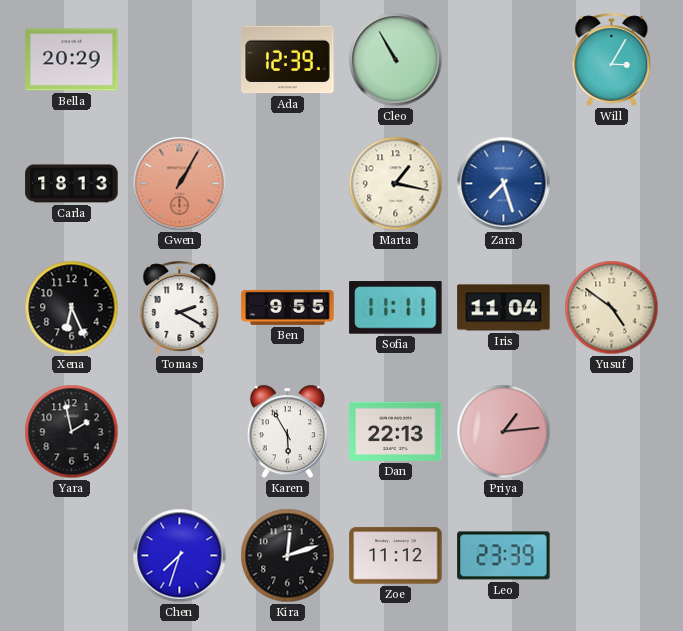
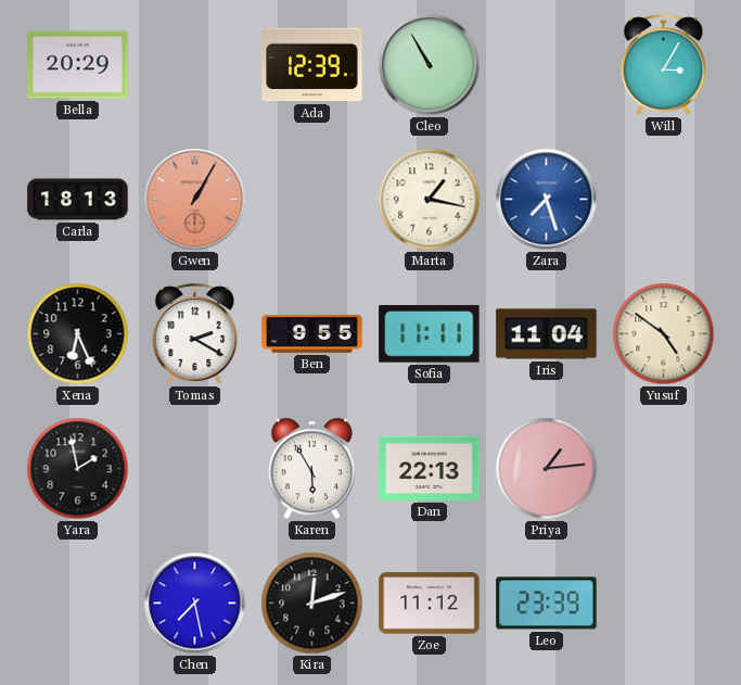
Chen: 7:33 -> 7:28
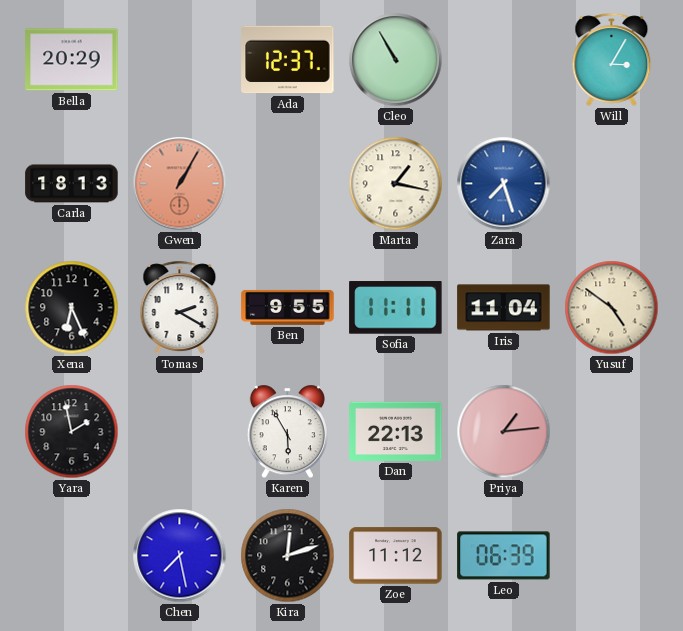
Ada: 12:39 -> 12:37
Leo: 23:39 -> 06:39
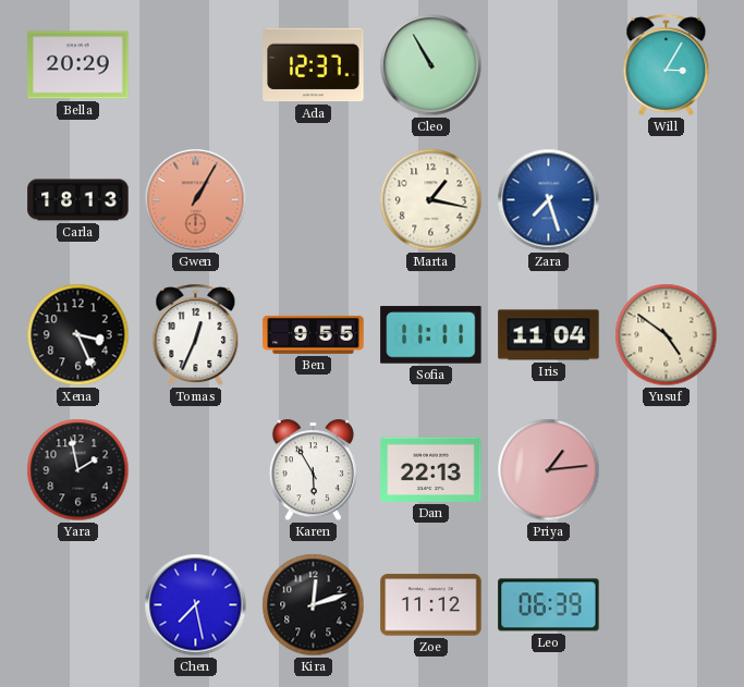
Xena: 6:26 -> 3:26
Tomas: 2:20 -> 12:34
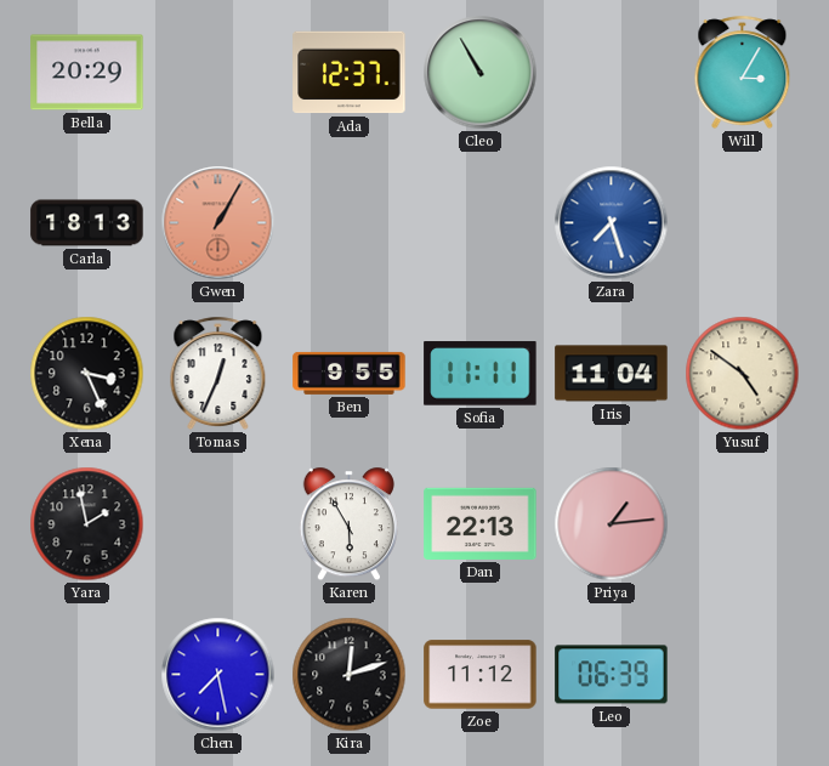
Marta: 1:17 -> none
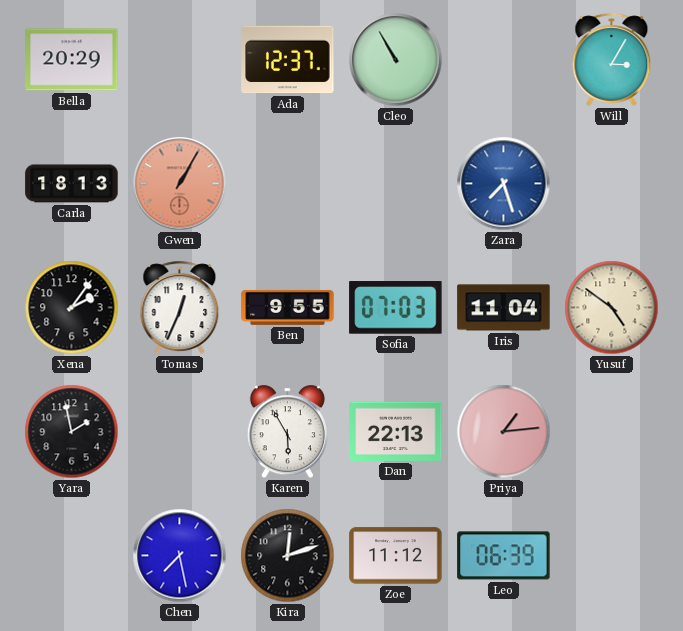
Xena: 3:26 -> 2:06
Sofia: 11:11 -> 07:03
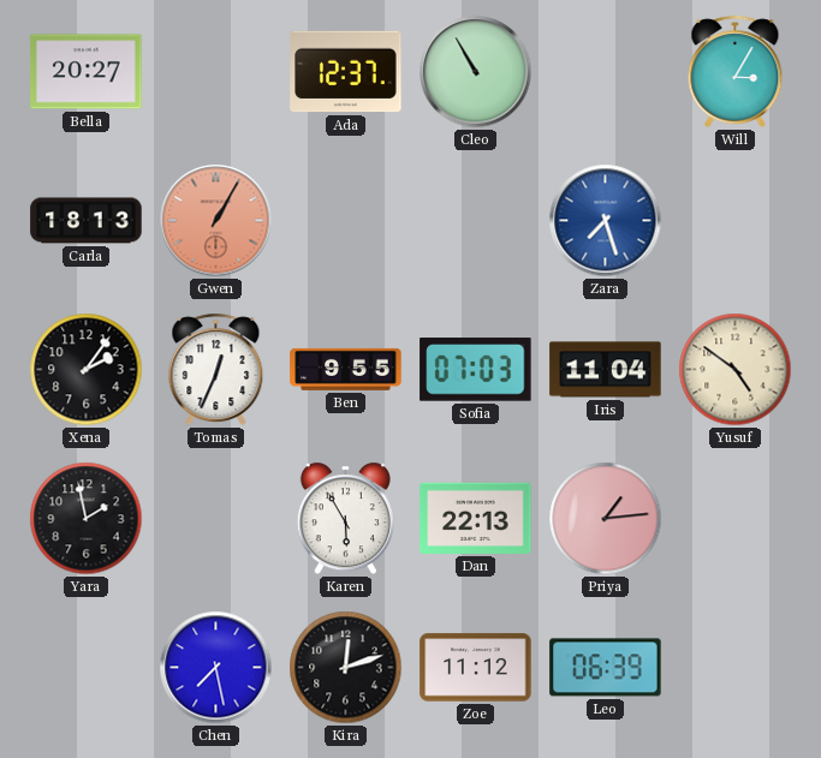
Bella: 20:29 -> 20:27
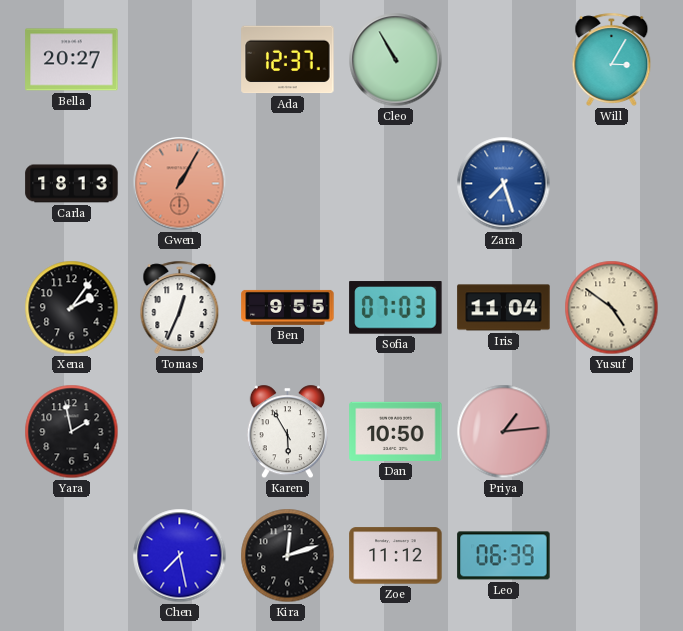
Dan: 22:13 -> 10:50
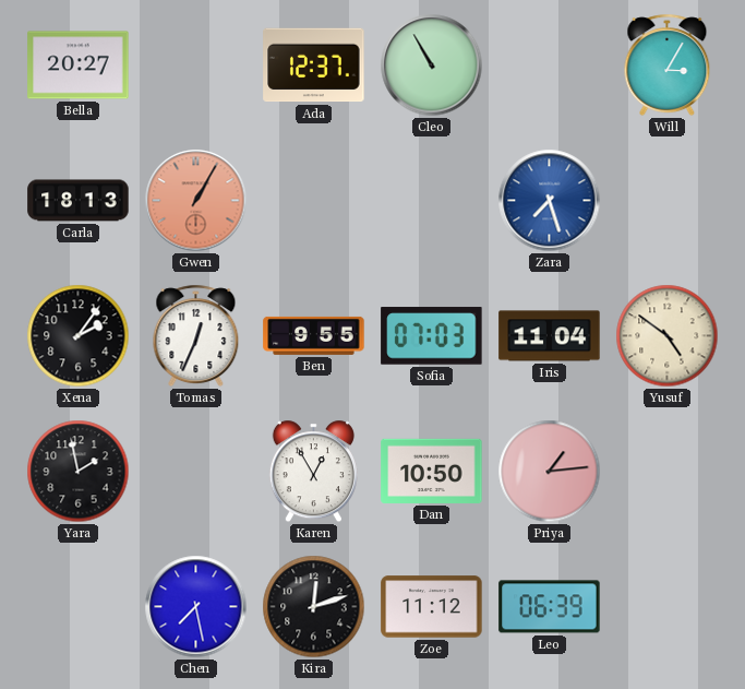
Karen: 5:55 -> 12:55
